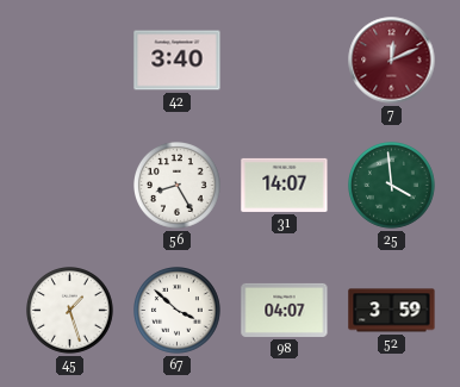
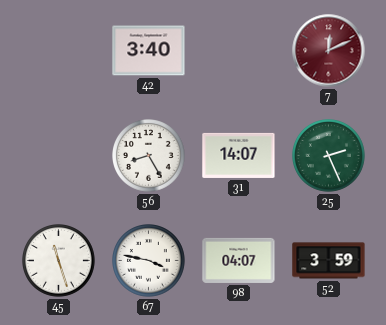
25: 3:59 -> 2:26
45: 1:27 -> 11:27
67: 3:52 -> 3:47
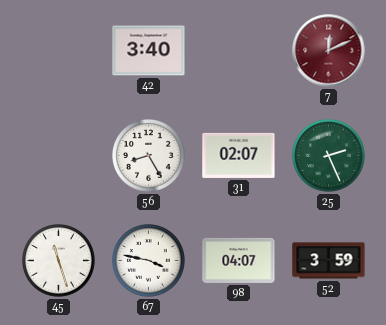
31: 14:07 -> 02:07
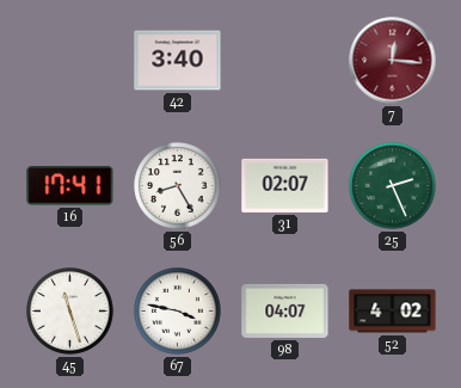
7: 12:11 -> 12:16
16: none -> 17:41
52: 3:59 -> 4:02
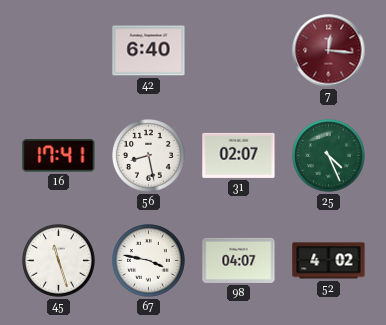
42: 3:40 -> 6:40
56: 8:25 -> 8:28
25: 2:26 -> 4:26
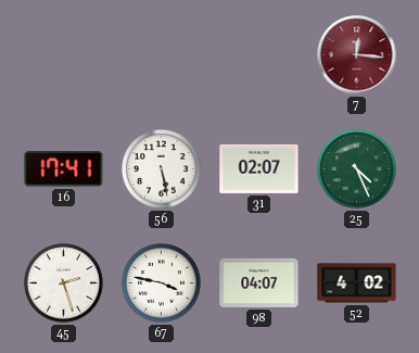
42: 6:40 -> none
56: 8:28 -> 5:28
45: 11:27 -> 2:27
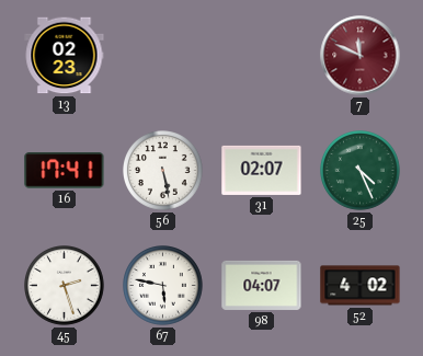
13: none -> 02:23
7: 12:16 -> 11:49
67: 3:47 -> 5:47
